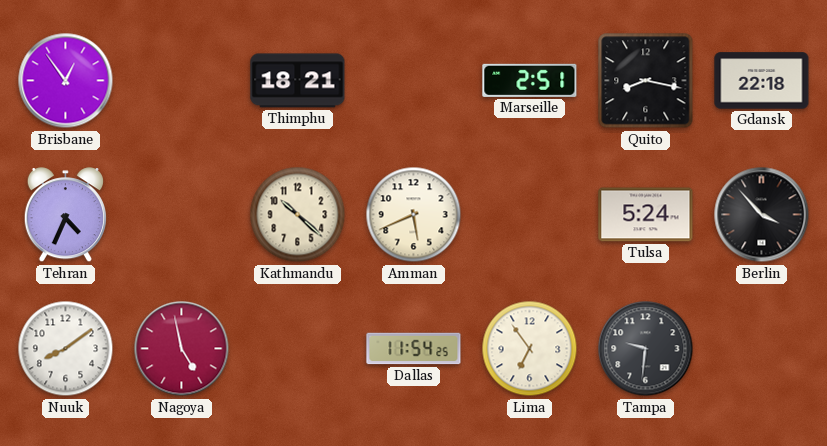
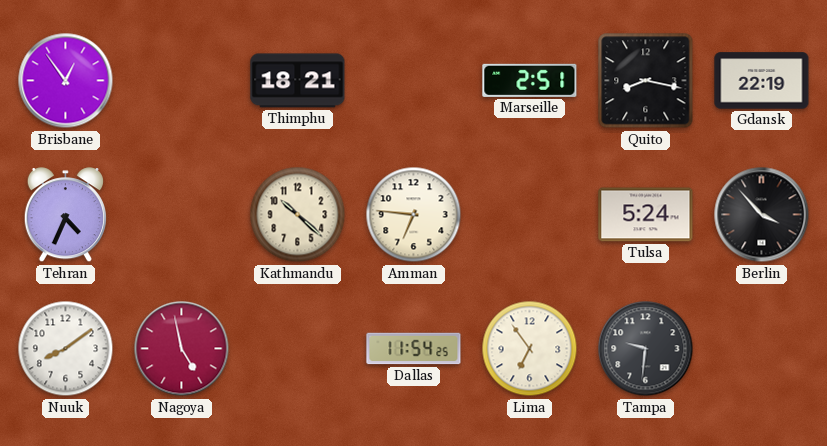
Gdansk: 22:18 -> 22:19
Amman: 5:41 -> 6:46
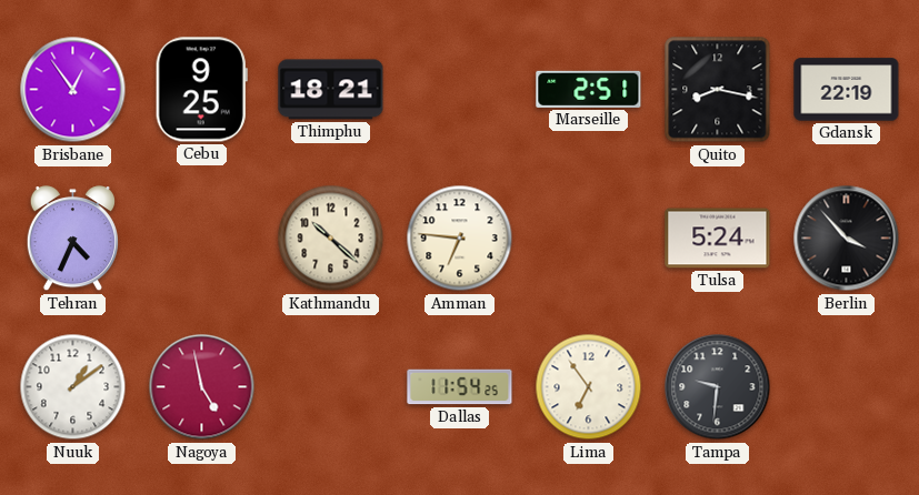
Cebu: none -> 9:25
Nuuk: 8:09 -> 1:09
